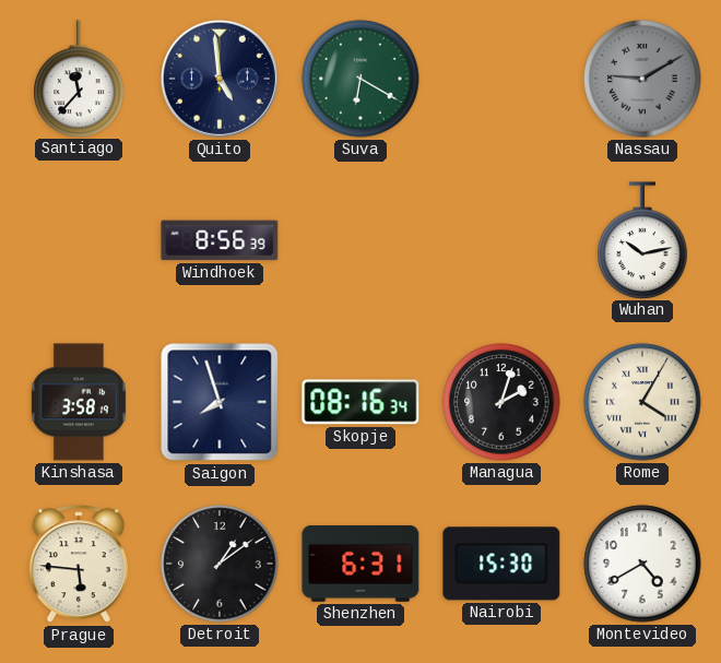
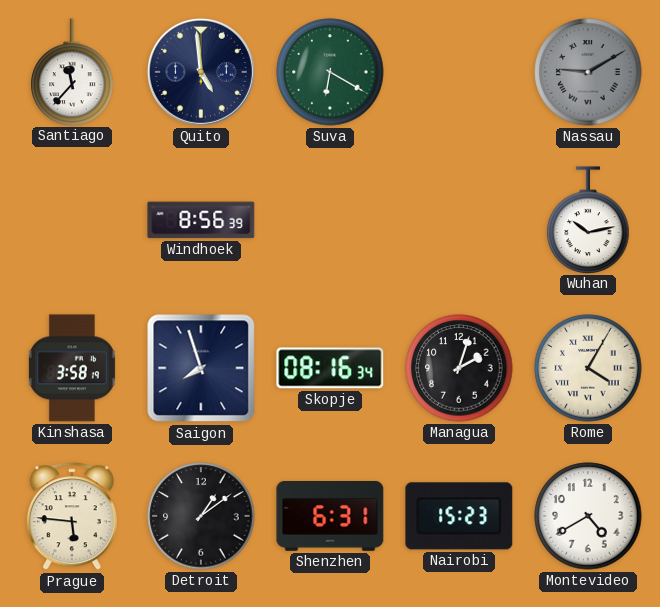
Nairobi: 15:30 -> 15:23
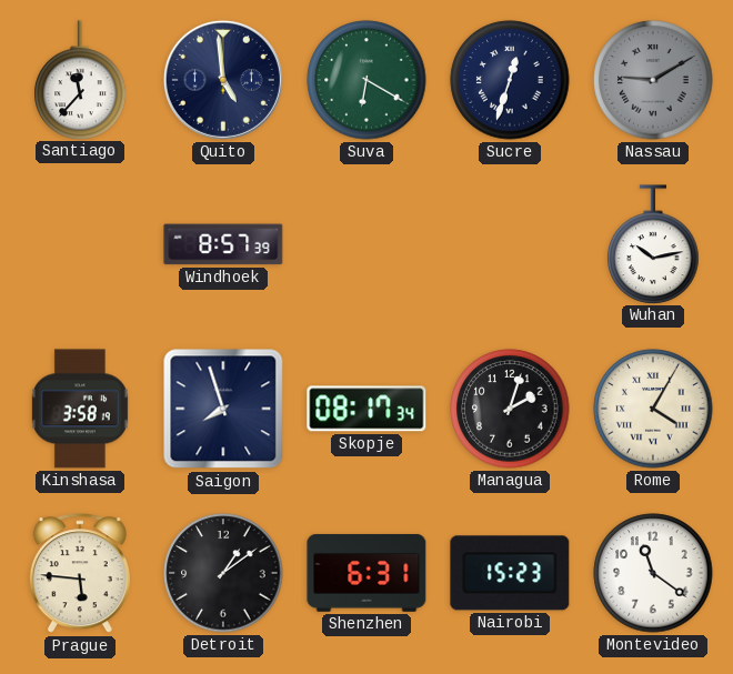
Sucre: none -> 12:33
Windhoek: 8:56 -> 8:57
Skopje: 08:16 -> 08:17
Montevideo: 4:40 -> 11:21
